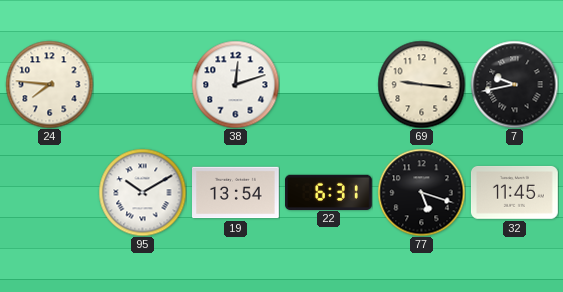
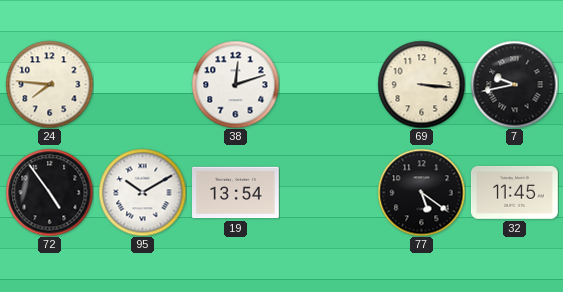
69: 9:16 -> 3:16
72: none -> 4:54
22: 6:31 -> none
77: 5:18 -> 5:21
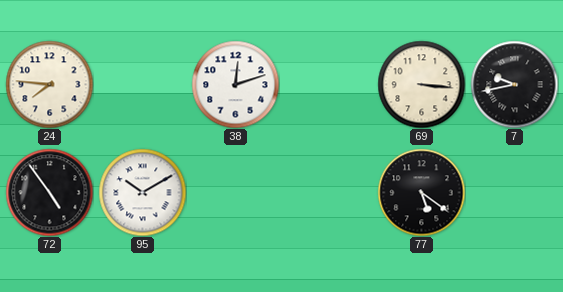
19: 13:54 -> none
32: 11:45 -> none
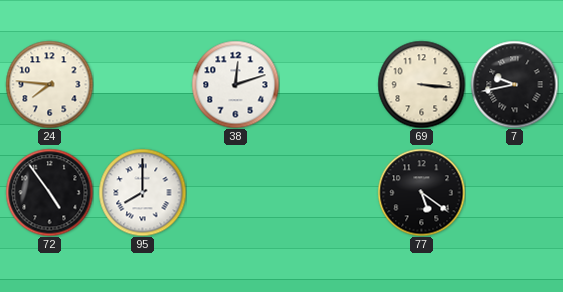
95: 10:10 -> 8:00
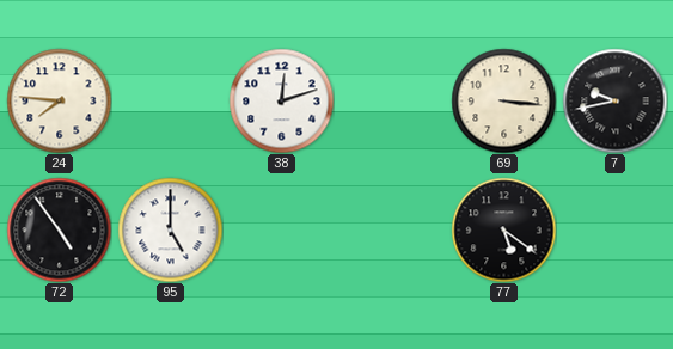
95: 8:00 -> 5:00
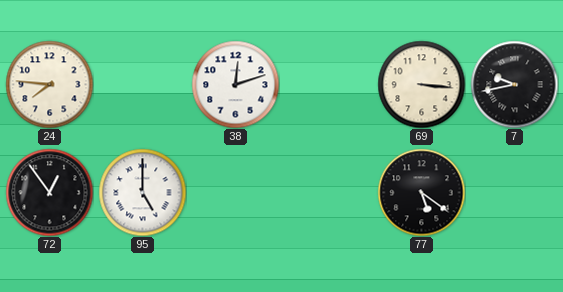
72: 4:54 -> 12:54
